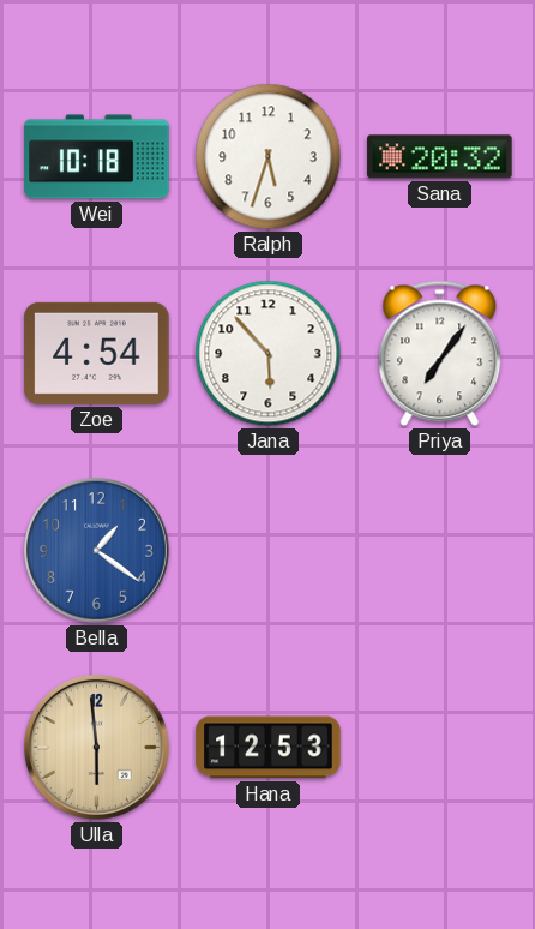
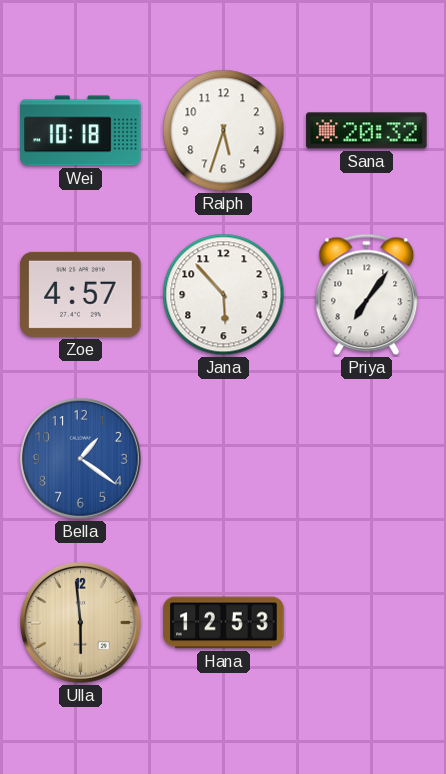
Zoe: 4:54 -> 4:57
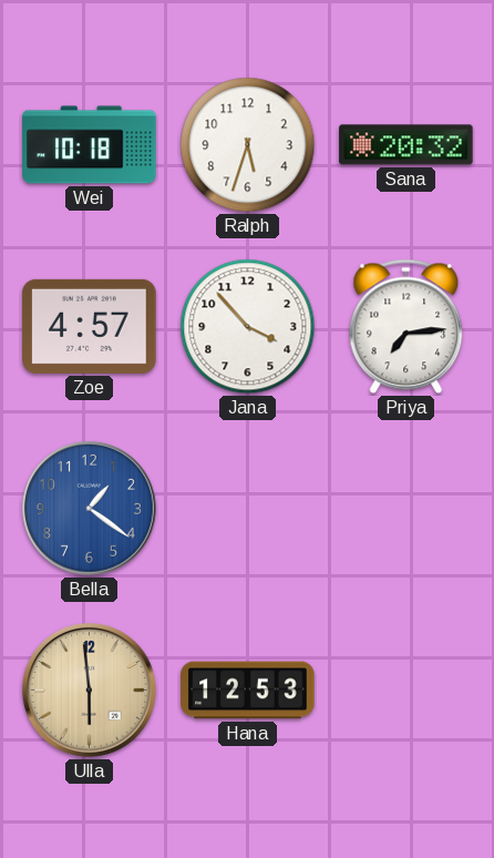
Jana: 5:53 -> 3:53
Priya: 7:06 -> 7:14
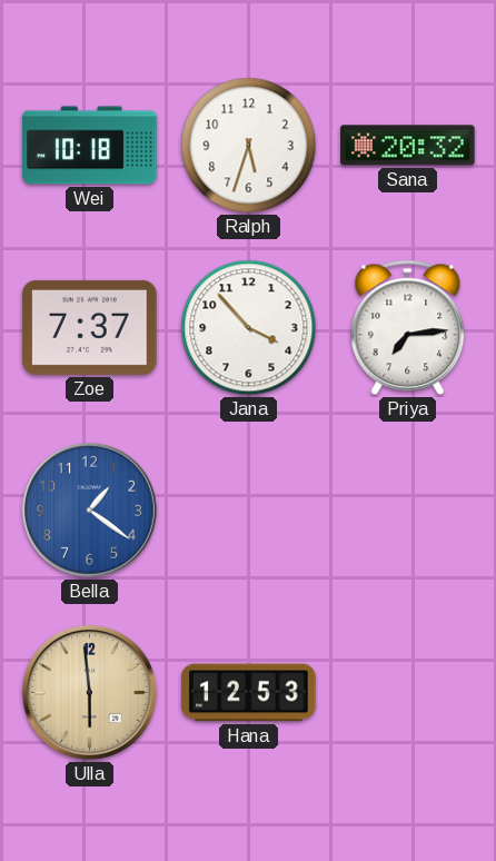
Zoe: 4:57 -> 7:37
